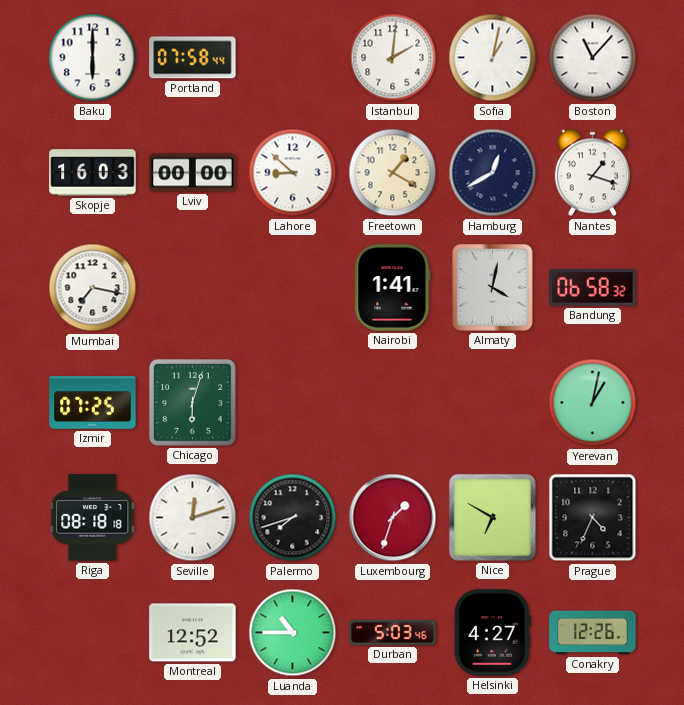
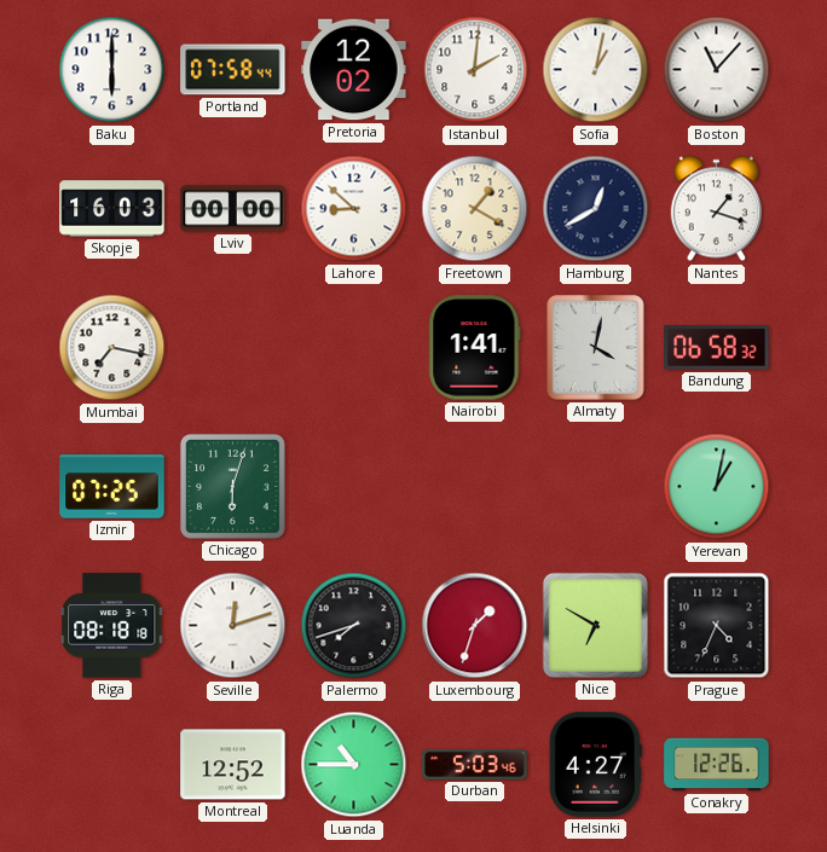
Pretoria: none -> 12:02
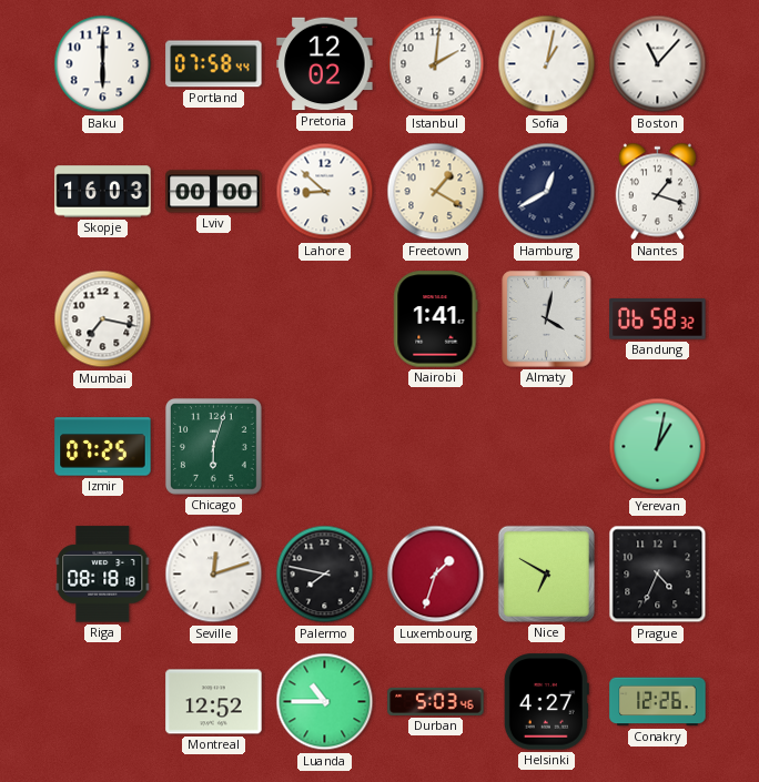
Palermo: 7:42 -> 7:47
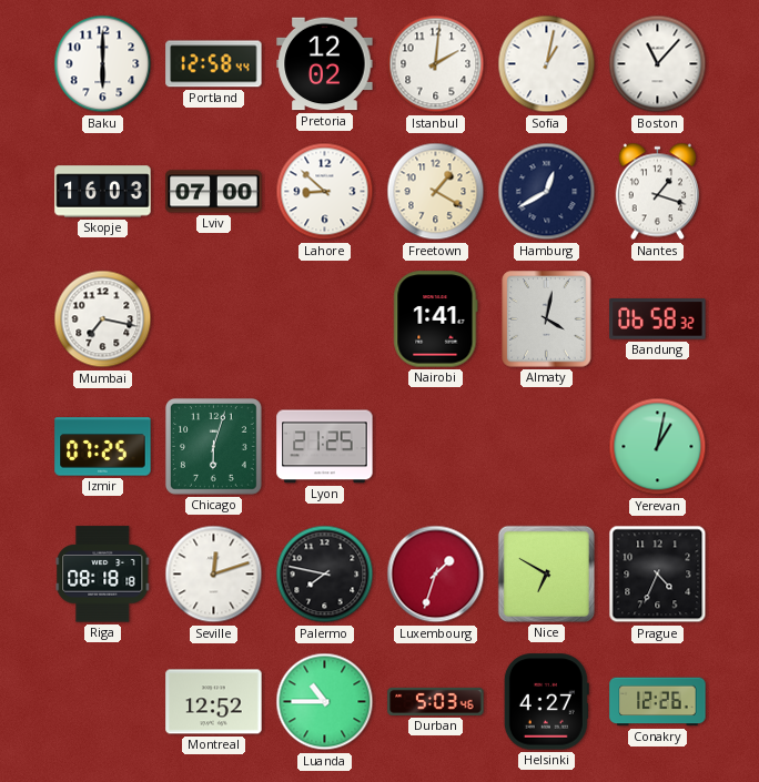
Portland: 07:58 -> 12:58
Lviv: 00:00 -> 07:00
Lyon: none -> 21:25
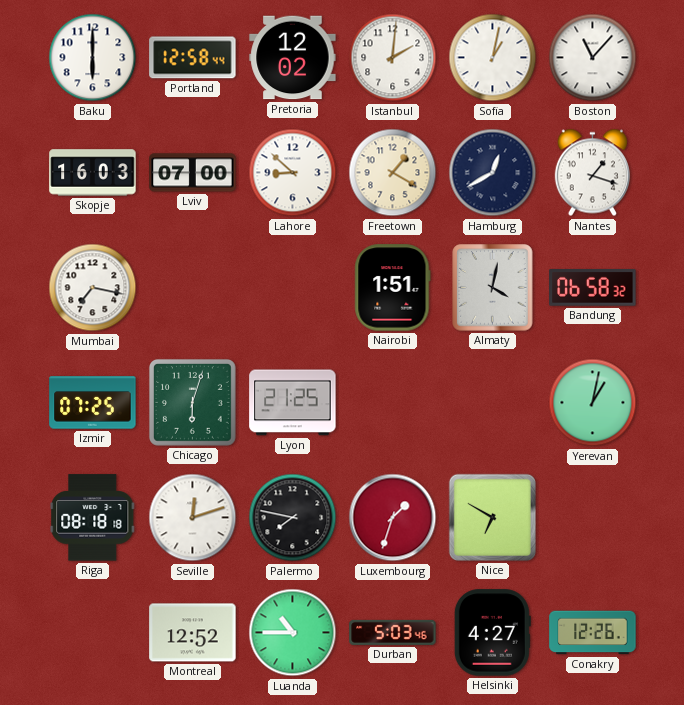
Nairobi: 1:41 -> 1:51
Prague: 4:34 -> none
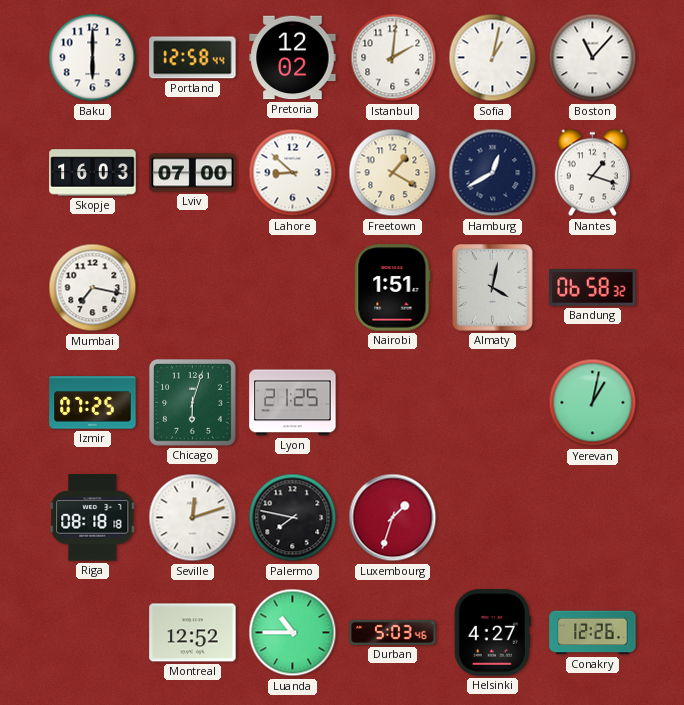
Nice: 6:50 -> none
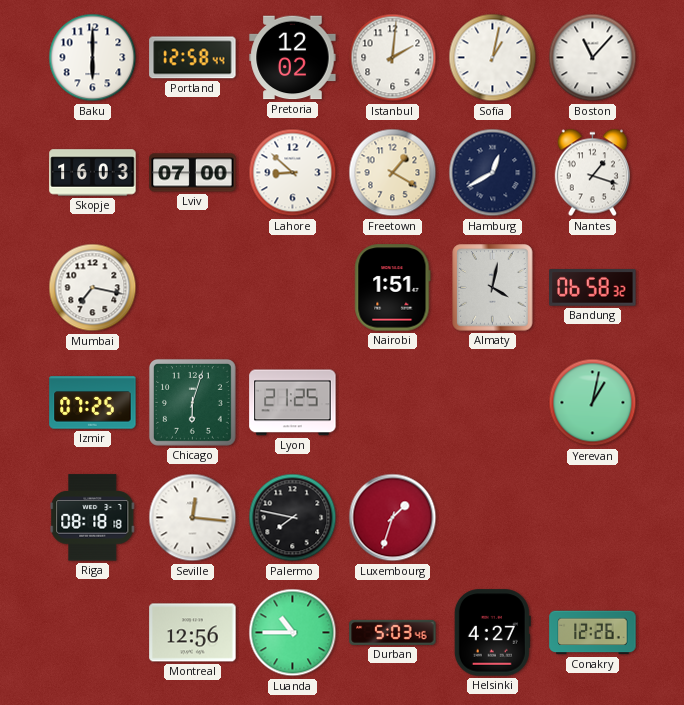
Seville: 12:12 -> 12:16
Montreal: 12:52 -> 12:56
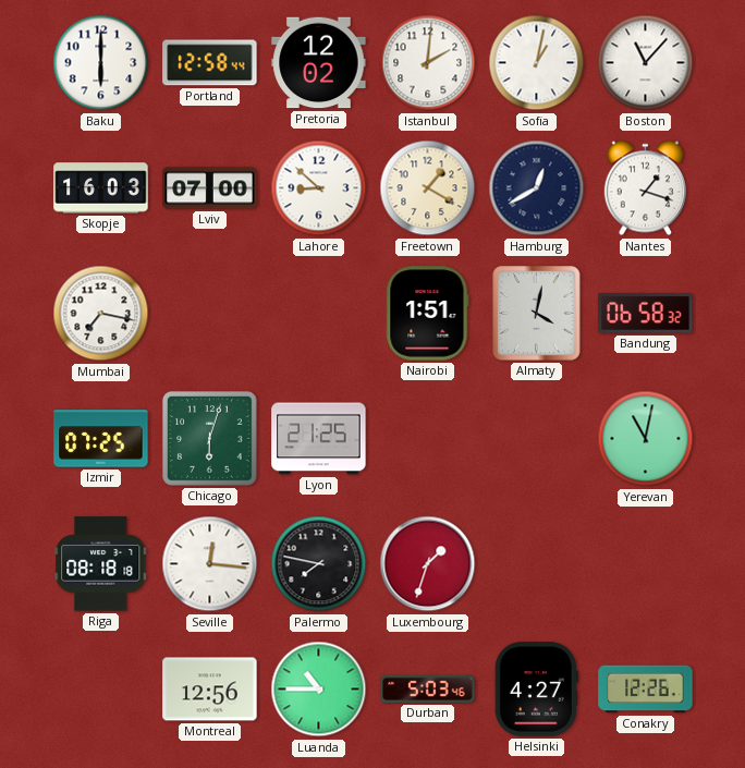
Yerevan: 1:02 -> 11:02
